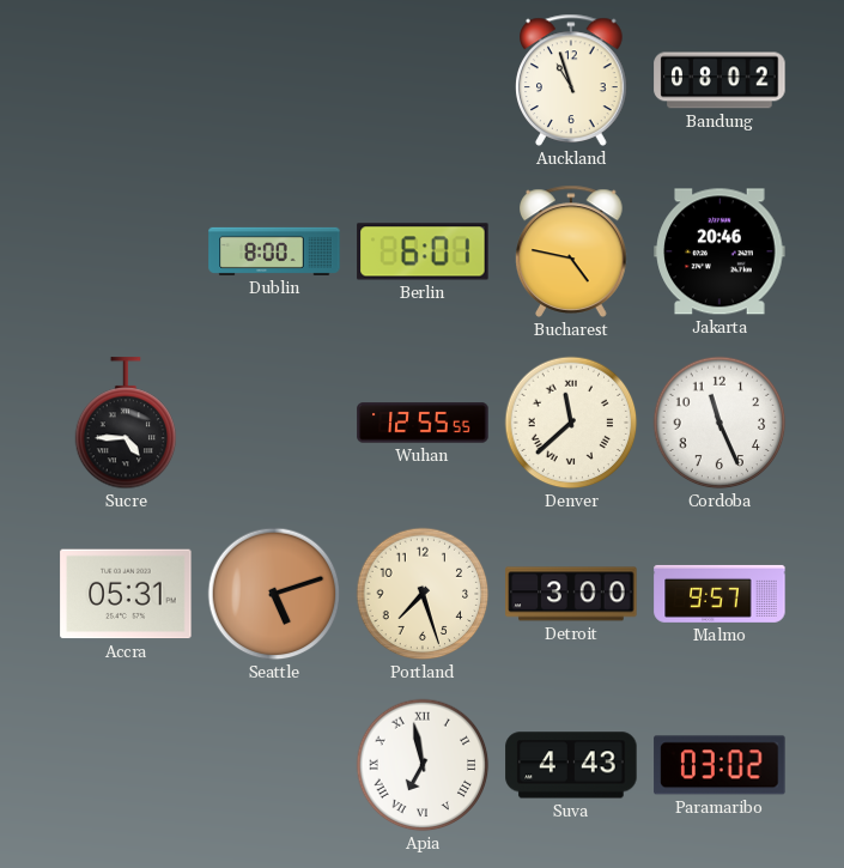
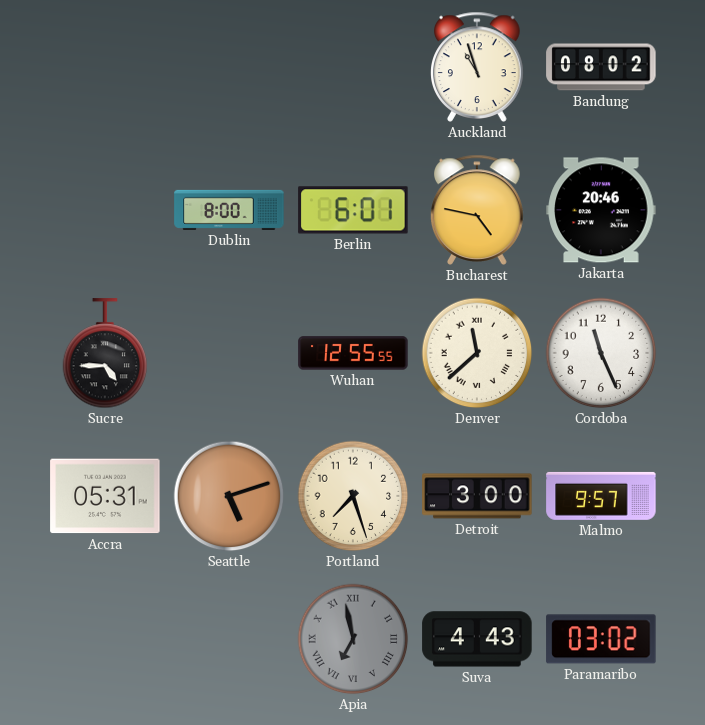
Apia dial: white -> grey
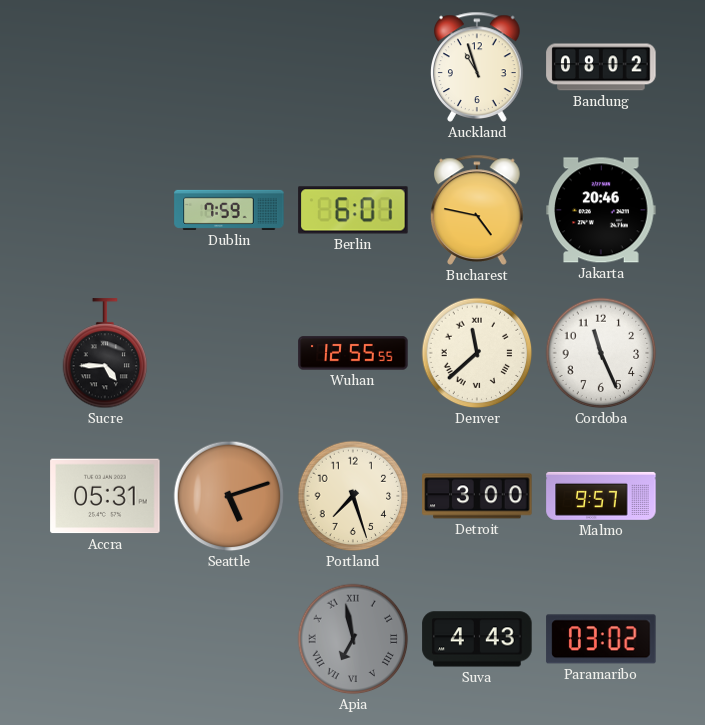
Dublin: 8:00 -> 7:59
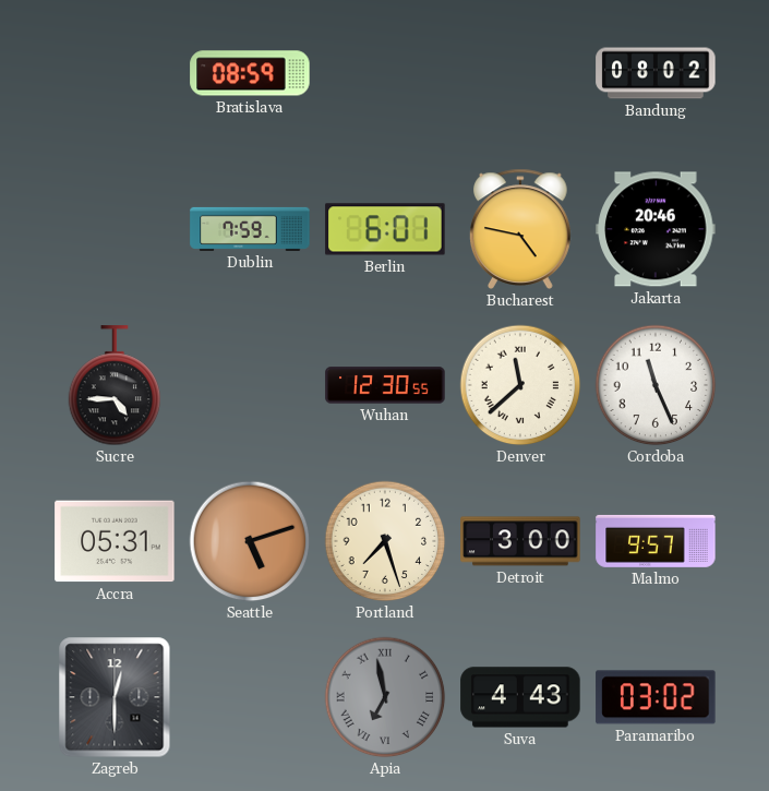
Bratislava: none -> 08:59
Auckland: 10:57 -> none
Wuhan: 12:55 -> 12:30
Zagreb: none -> 12:30
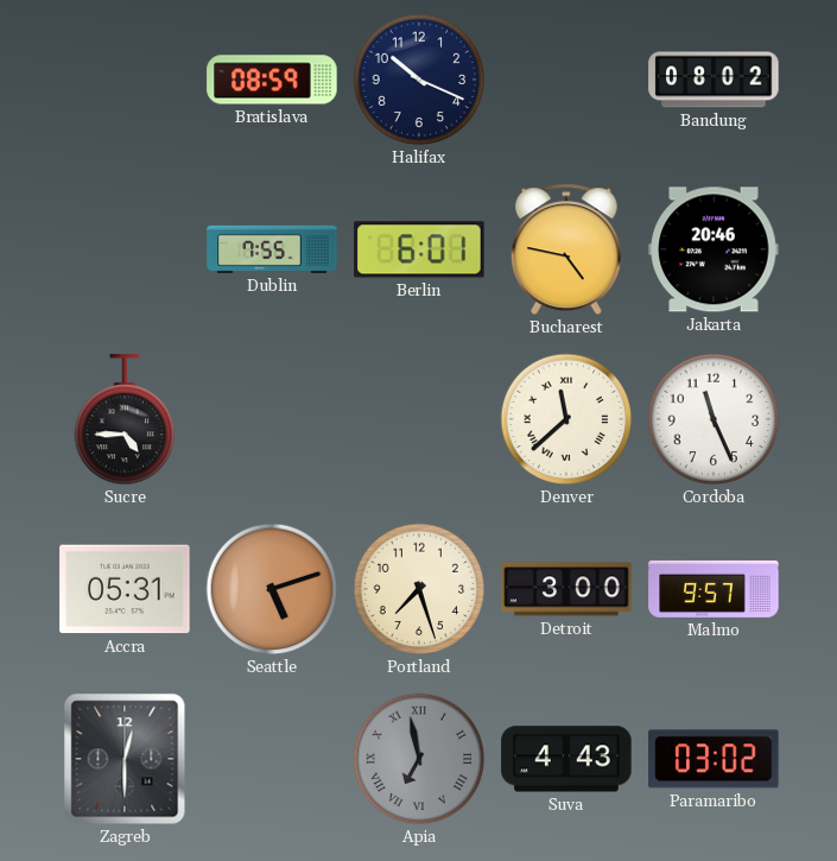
Halifax: none -> 10:19
Dublin: 7:59 -> 7:55
Wuhan: 12:30 -> none
